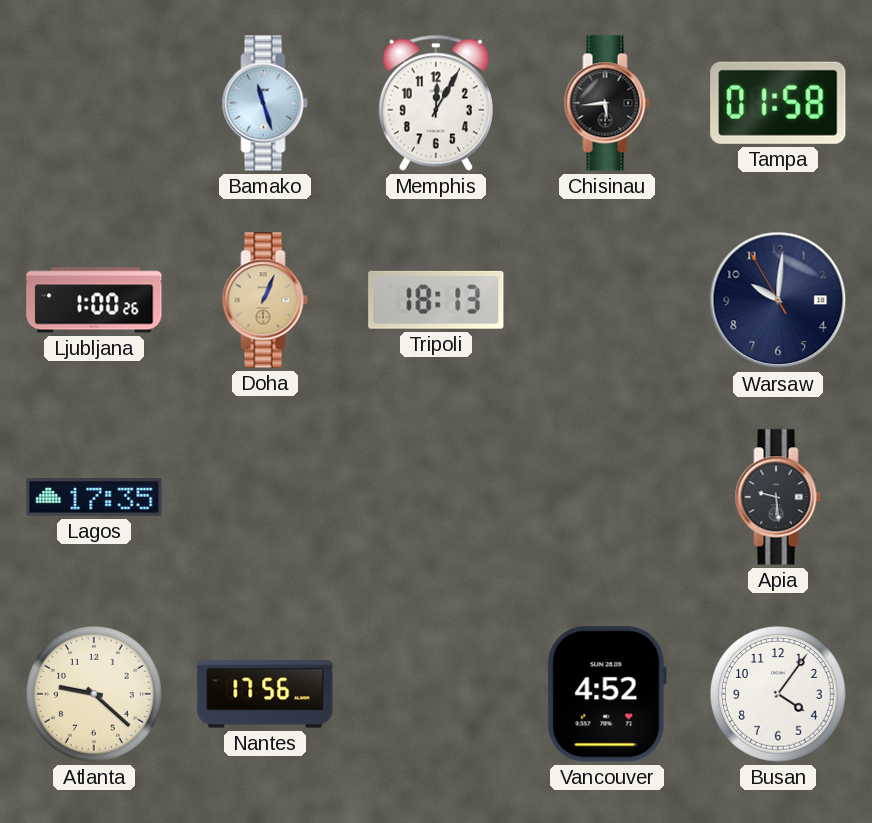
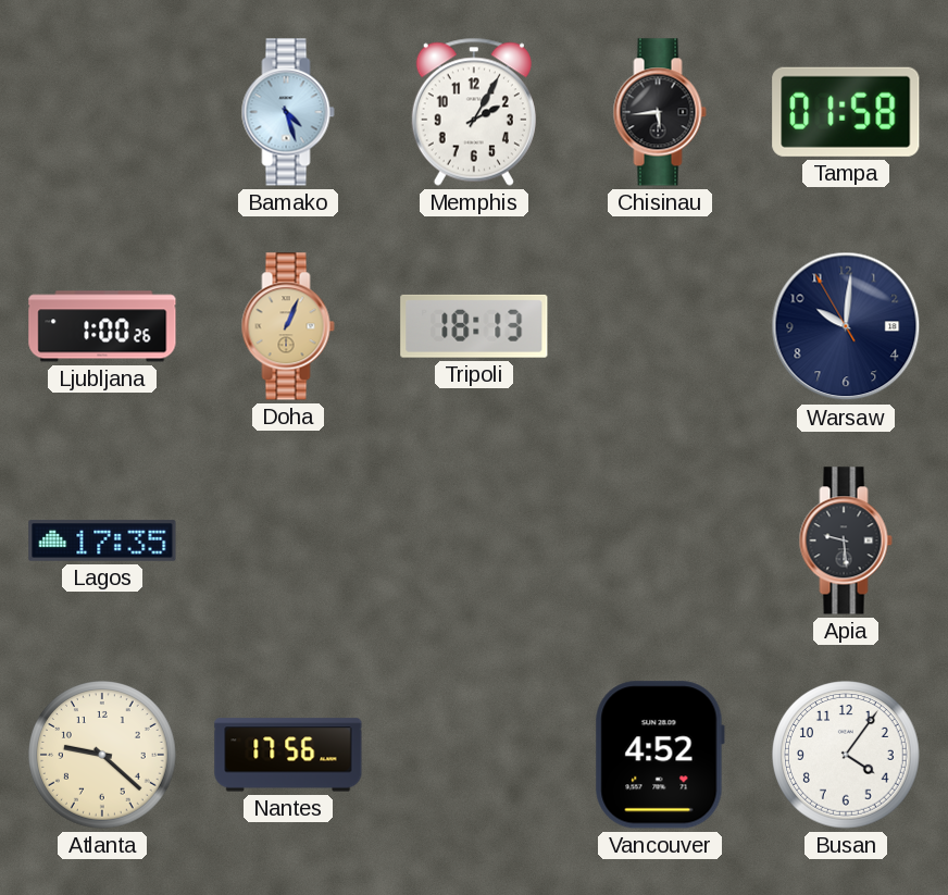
Bamako: 11:27 -> 4:27
Memphis: 12:05 -> 2:05
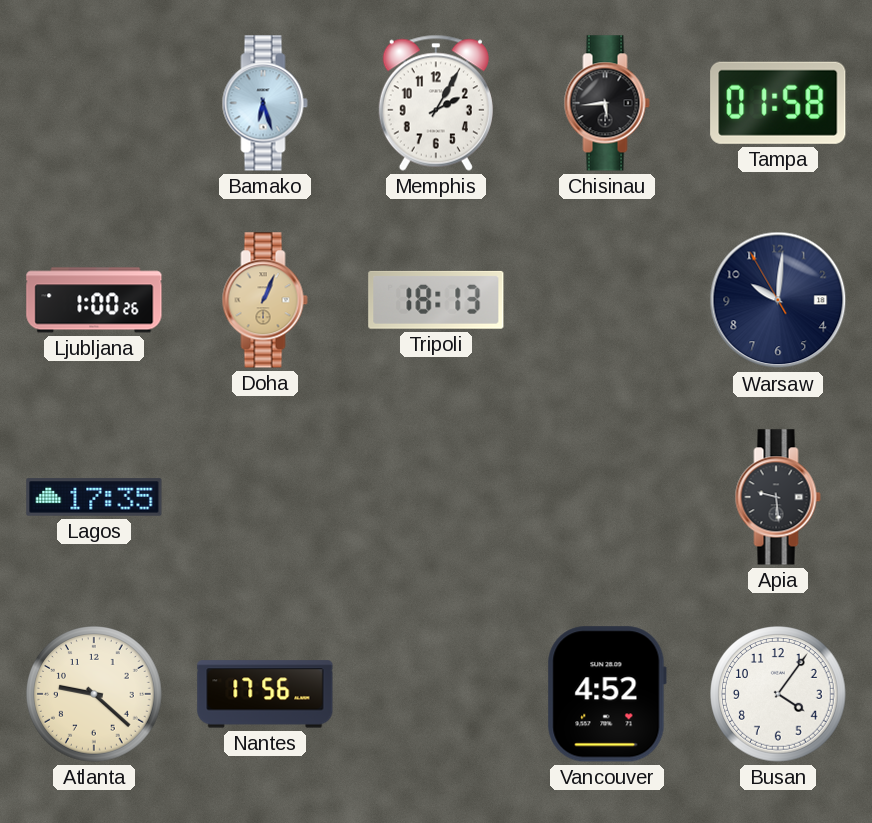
Bamako: 4:27 -> 6:27
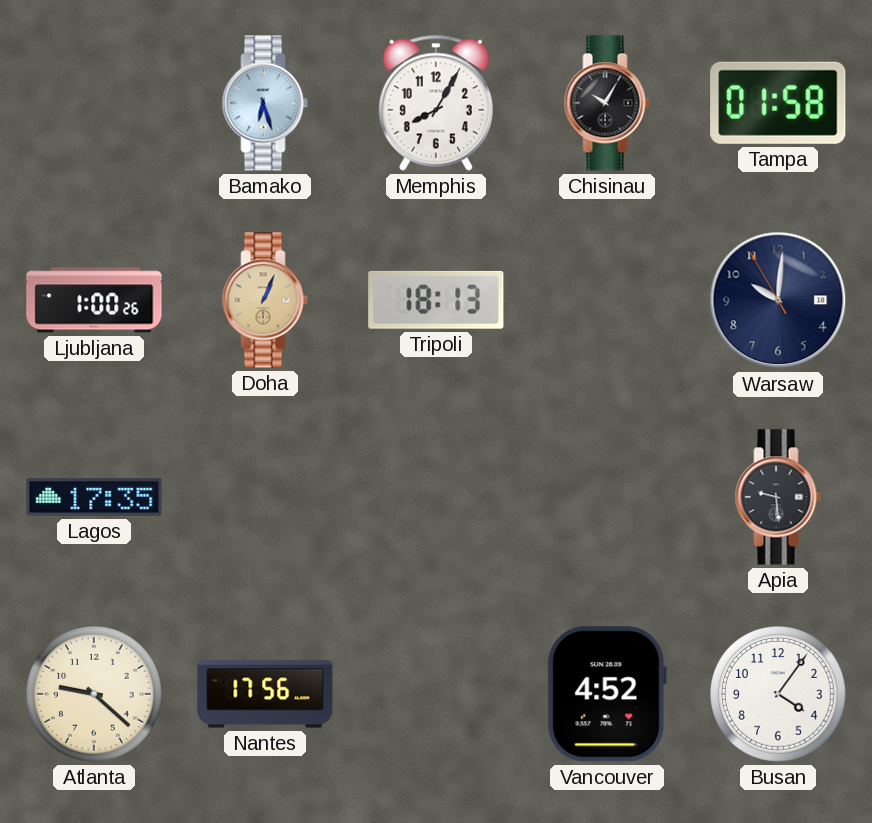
Memphis: 2:05 -> 8:05
Chisinau: 5:44 -> 10:05
